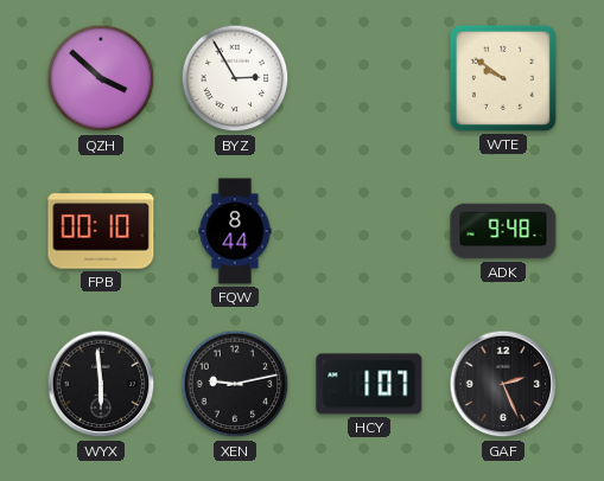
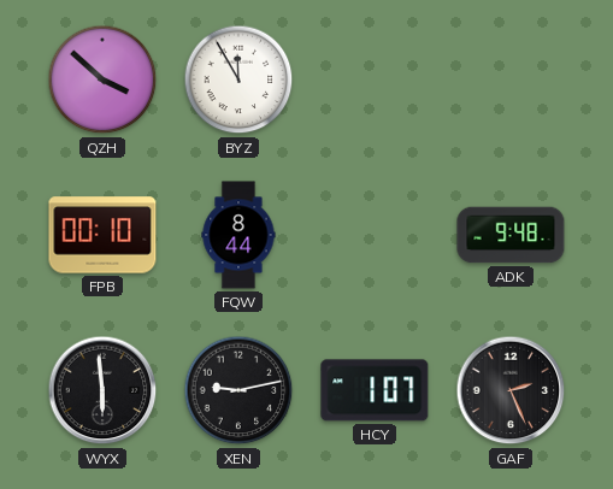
BYZ: 2:55 -> 11:55
WTE: 9:51 -> none
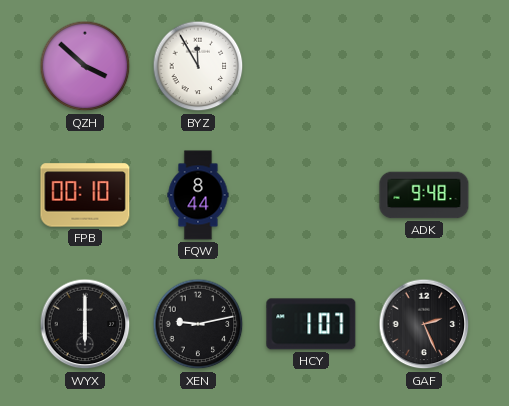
WYX: 5:59 -> 6:00
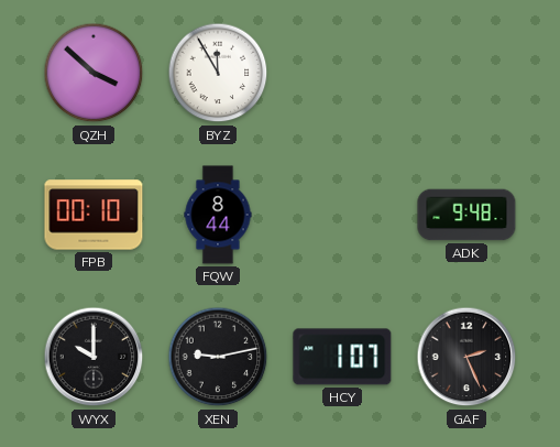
WYX: 6:00 -> 10:00
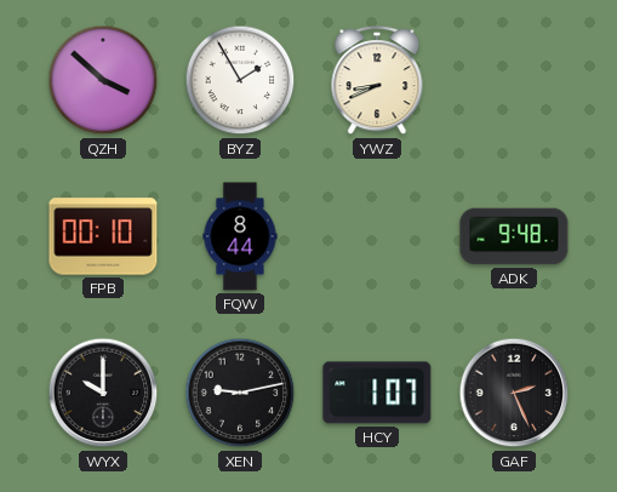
BYZ: 11:55 -> 1:55
YWZ: none -> 8:41
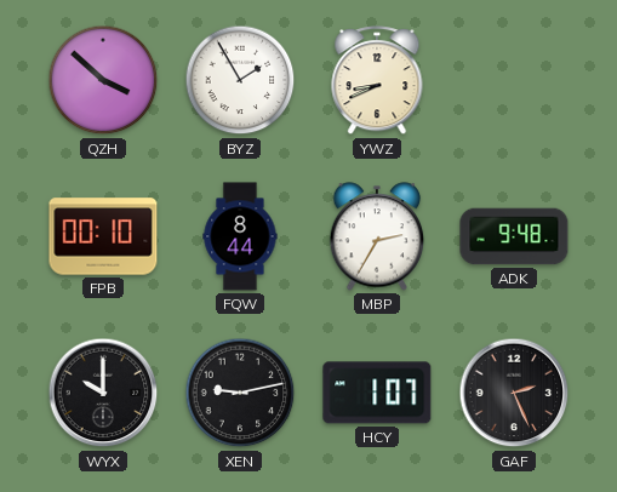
MBP: none -> 2:35
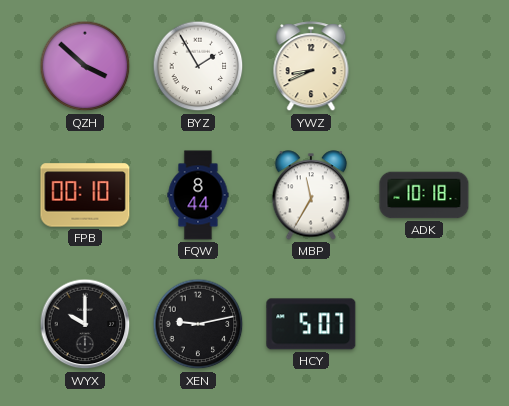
MBP: 2:35 -> 11:35
ADK: 9:48 -> 10:18
HCY: 1:07 -> 5:07
GAF: 2:26 -> none
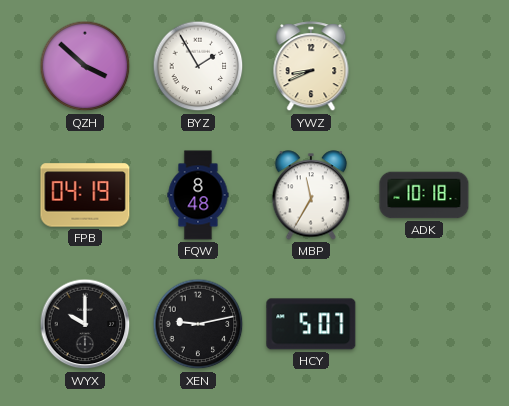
FPB: 00:10 -> 04:19
FQW: 8:44 -> 8:48
